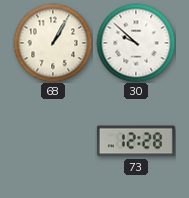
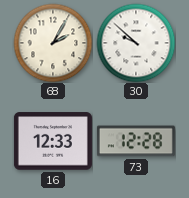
68: 1:05 -> 2:05
16: none -> 12:33
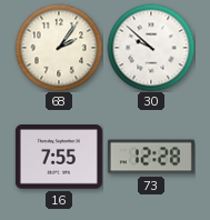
68: 2:05 -> 2:06
16: 12:33 -> 7:55
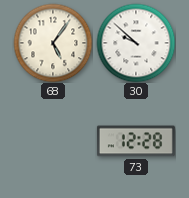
68: 2:06 -> 5:06
16: 7:55 -> none
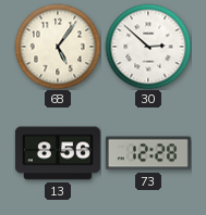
30: 9:52 -> 2:52
13: none -> 8:56
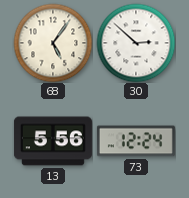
13: 8:56 -> 5:56
73: 12:28 -> 12:24
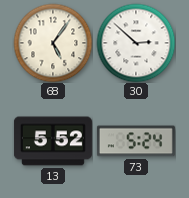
13: 5:56 -> 5:52
73: 12:24 -> 5:24
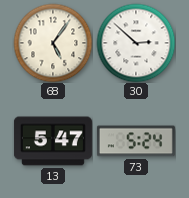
13: 5:52 -> 5:47
